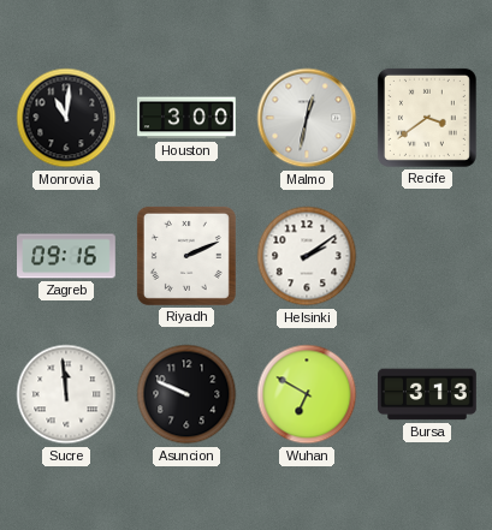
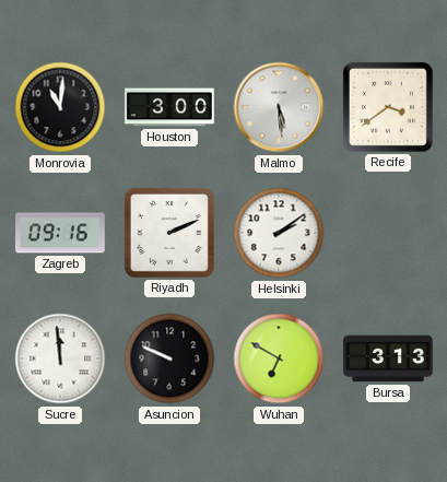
Malmo: 12:32 -> 5:29
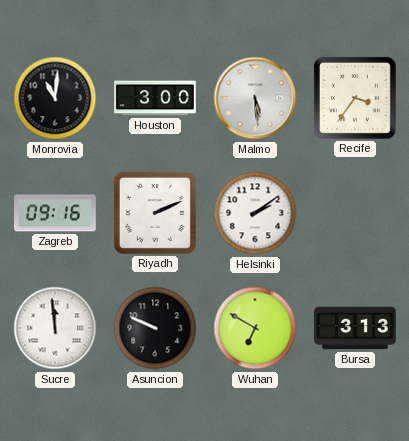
Recife: 3:39 -> 3:36
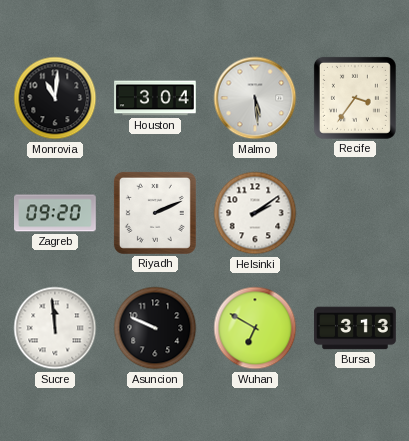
Houston: 3:00 -> 3:04
Zagreb: 09:16 -> 09:20
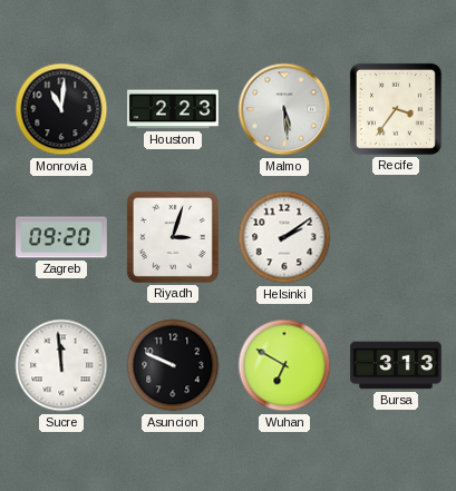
Houston: 3:04 -> 2:23
Riyadh: 2:11 -> 3:03
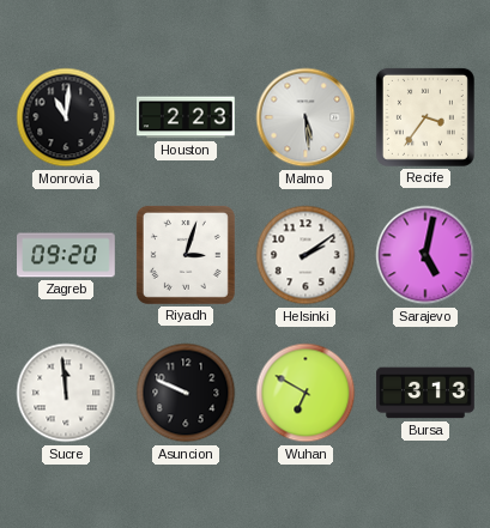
Sarajevo: none -> 5:02
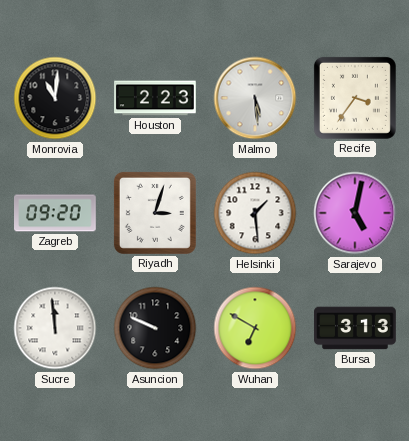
Helsinki: 2:09 -> 1:29
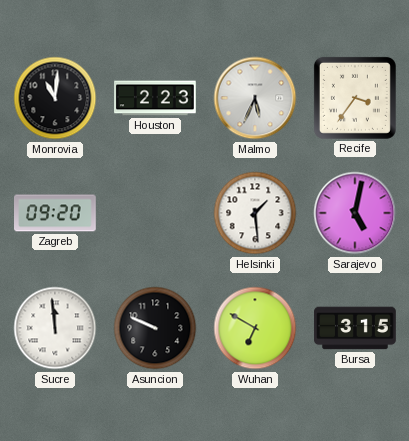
Malmo: 5:29 -> 5:34
Riyadh: 3:03 -> none
Bursa: 3:13 -> 3:15
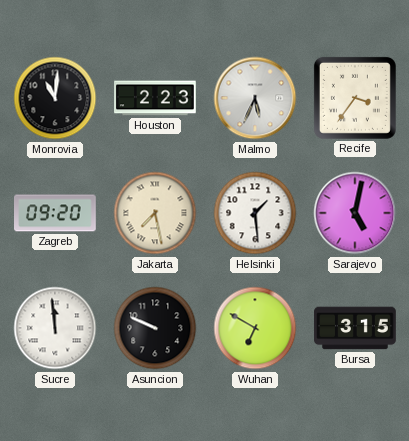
Jakarta: none -> 7:28
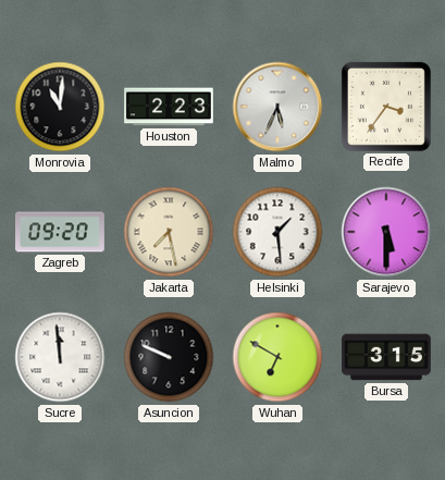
Sarajevo: 5:02 -> 5:30
